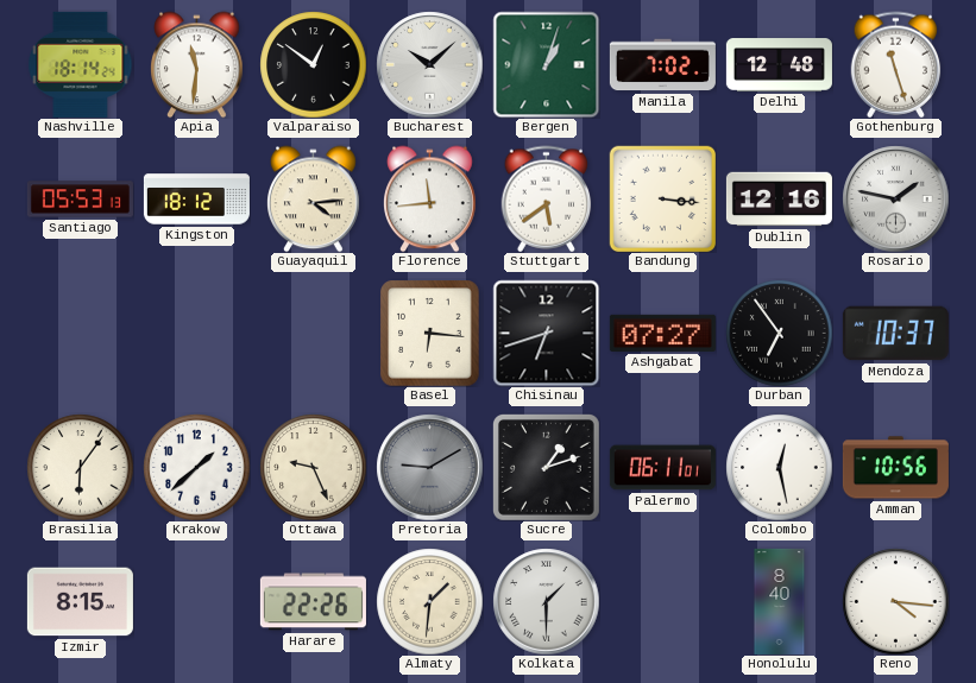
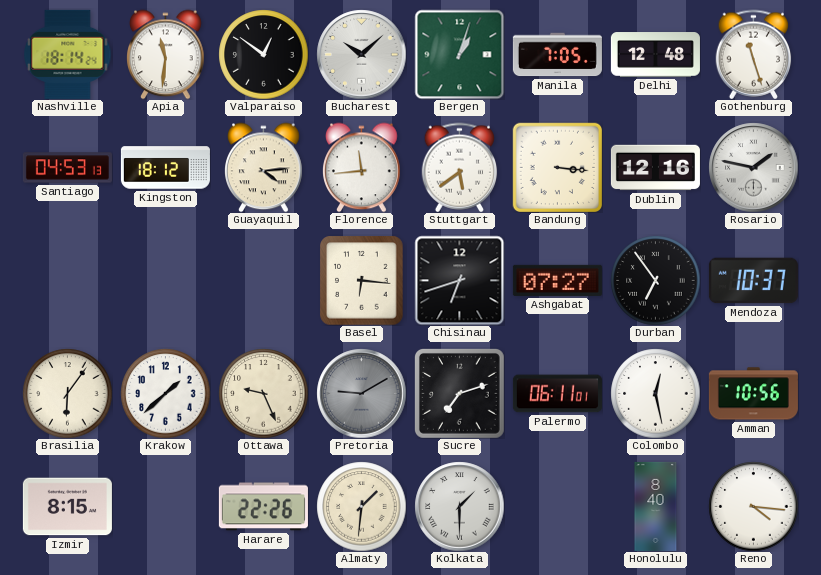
Manila: 7:02 -> 7:05
Santiago: 05:53 -> 04:53
Sucre: 1:12 -> 7:12
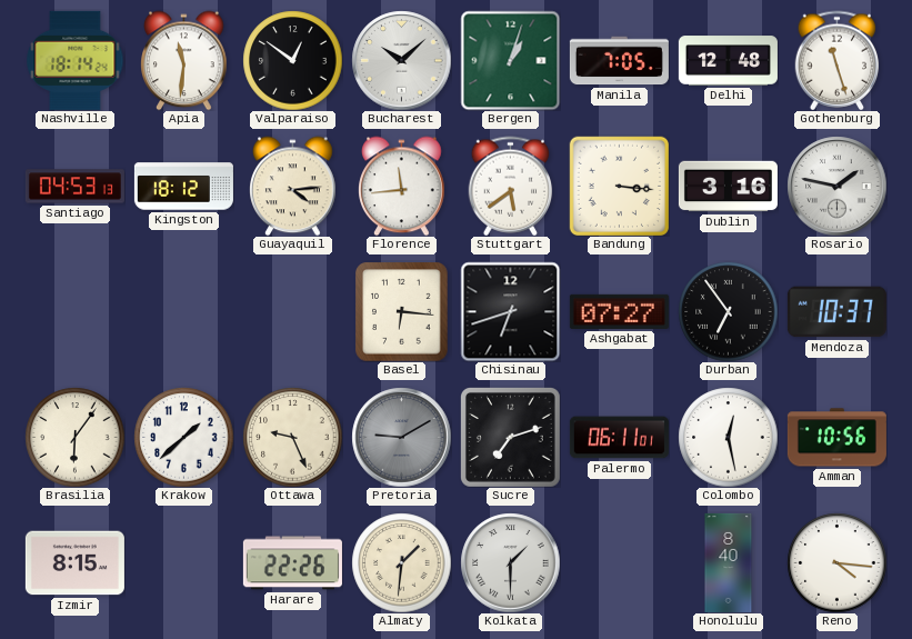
Dublin: 12:16 -> 3:16
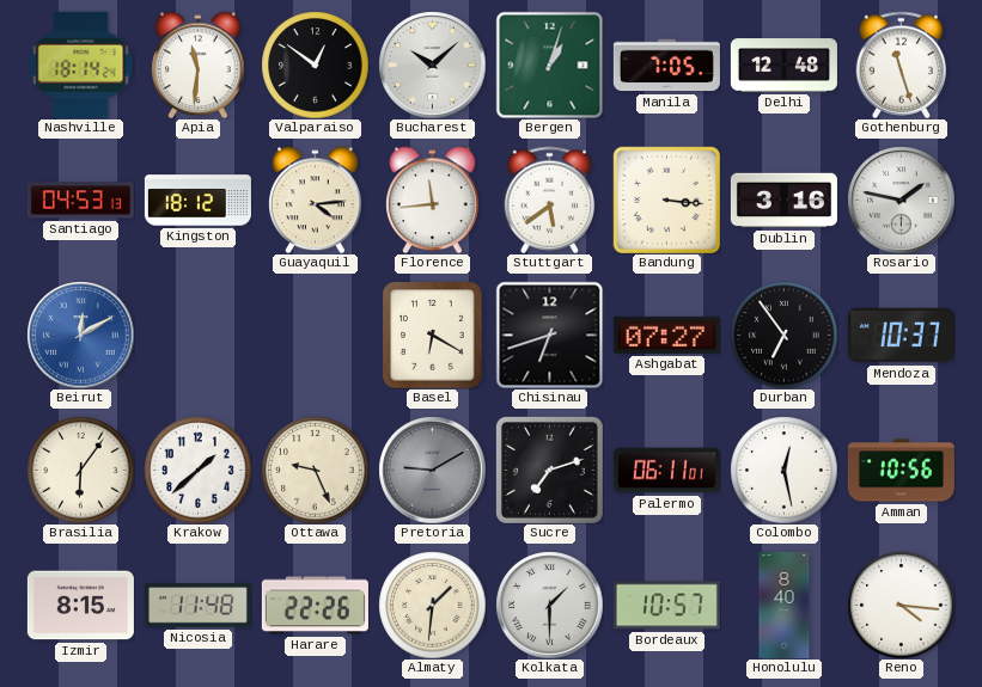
Beirut: none -> 12:10
Basel: 6:16 -> 6:20
Nicosia: none -> 11:48
Bordeaux: none -> 10:57
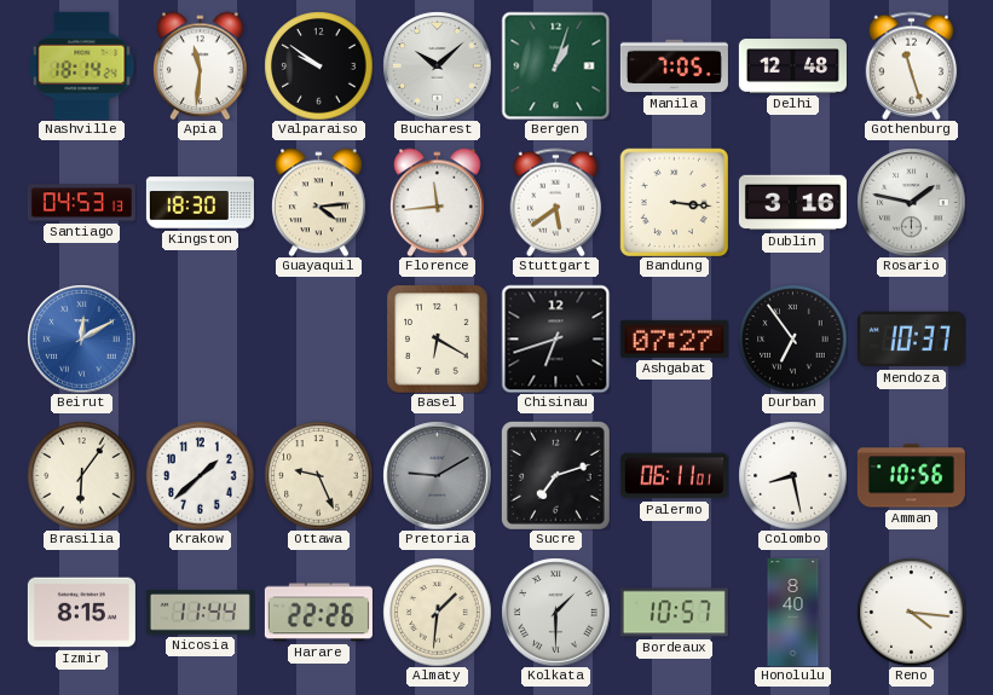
Valparaiso: 12:51 -> 9:51
Kingston: 18:12 -> 18:30
Colombo: 12:28 -> 8:28
Nicosia: 11:48 -> 11:44
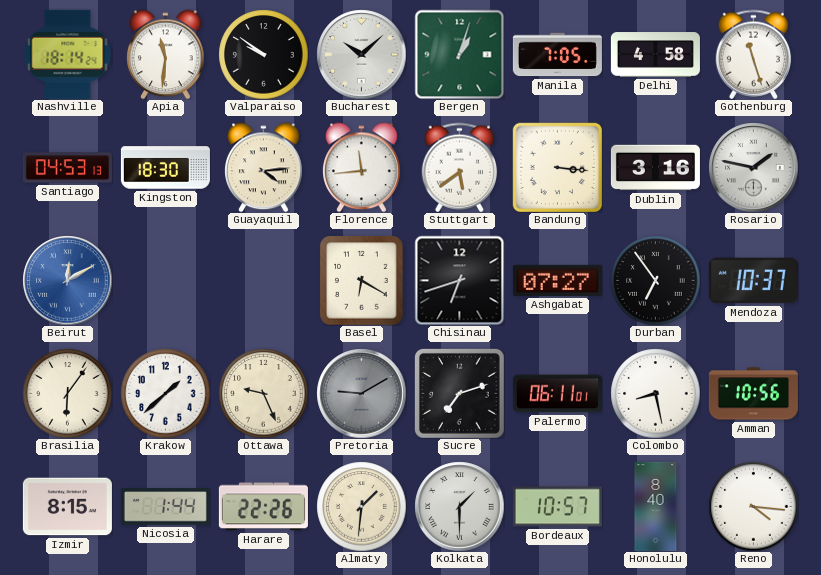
Delhi: 12:48 -> 4:58
Nicosia: 11:44 -> 1:44
